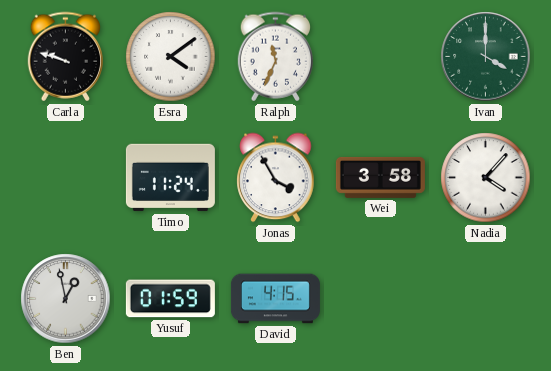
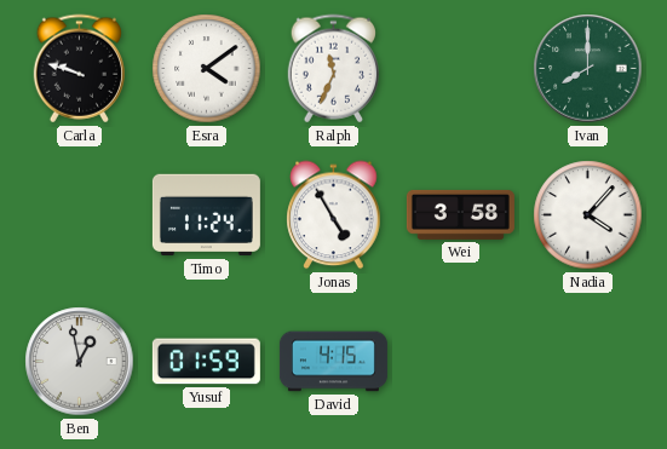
Ivan: 4:00 -> 8:00
Jonas: 3:55 -> 4:55
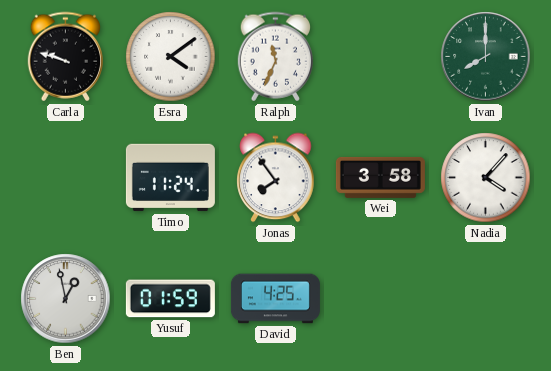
Jonas: 4:55 -> 7:54
David: 4:15 -> 4:25
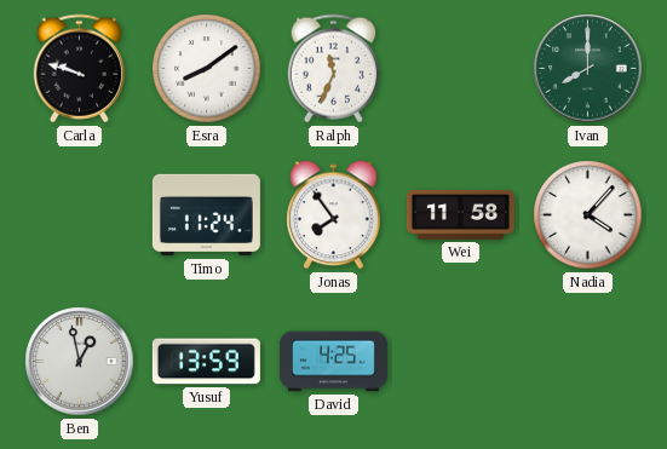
Esra: 4:09 -> 8:09
Wei: 3:58 -> 11:58
Yusuf: 01:59 -> 13:59
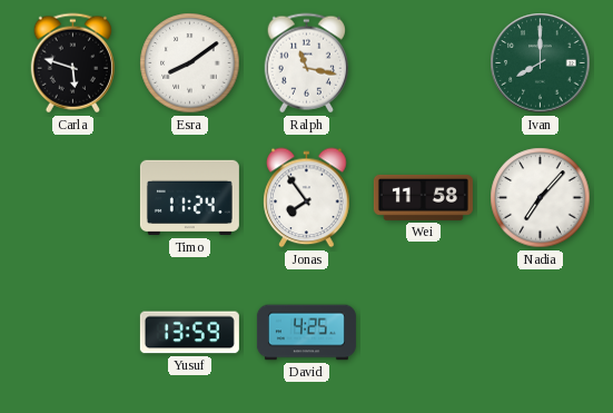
Carla: 9:48 -> 5:48
Ralph: 11:34 -> 11:17
Nadia: 4:07 -> 7:07
Ben: 12:58 -> none
